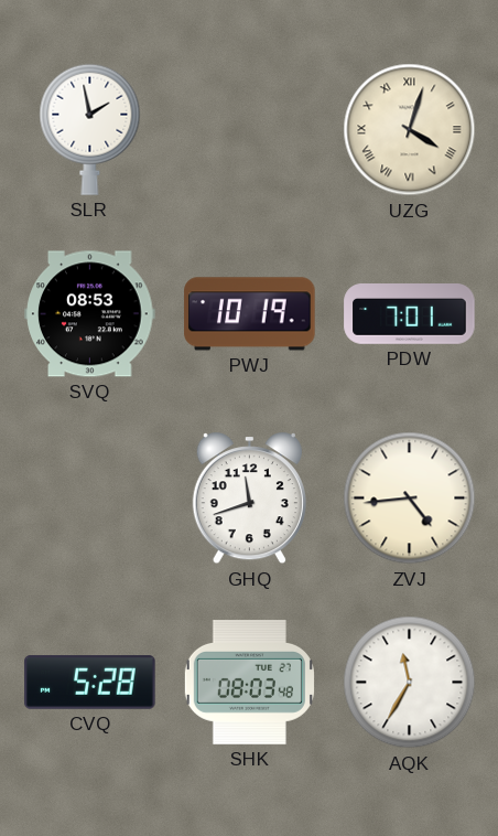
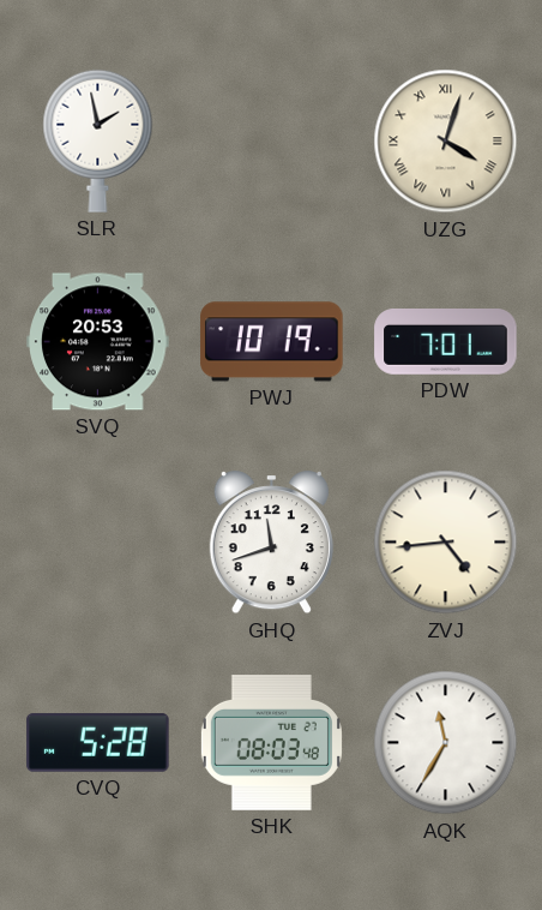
SVQ: 08:53 -> 20:53
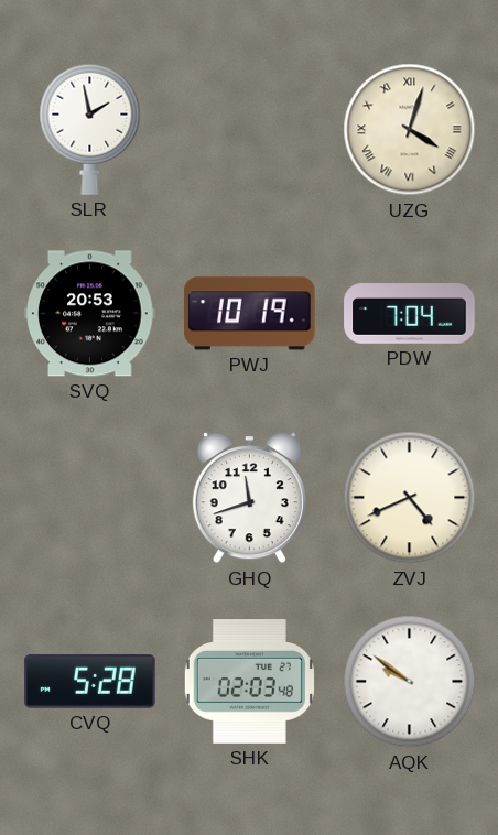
PDW: 7:01 -> 7:04
ZVJ: 4:44 -> 4:41
SHK: 08:03 -> 02:03
AQK: 11:35 -> 9:51
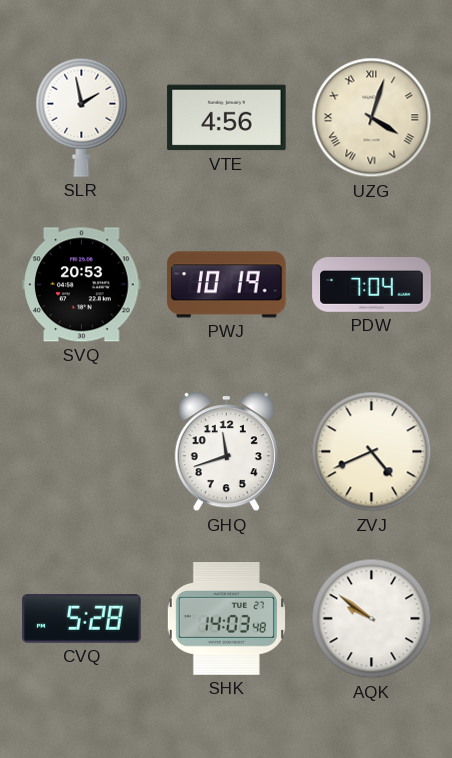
VTE: none -> 4:56
SHK: 02:03 -> 14:03
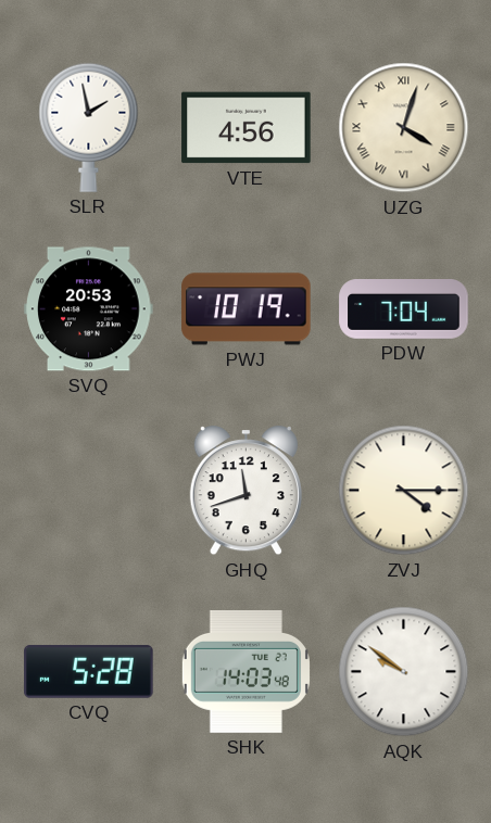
ZVJ: 4:41 -> 4:15
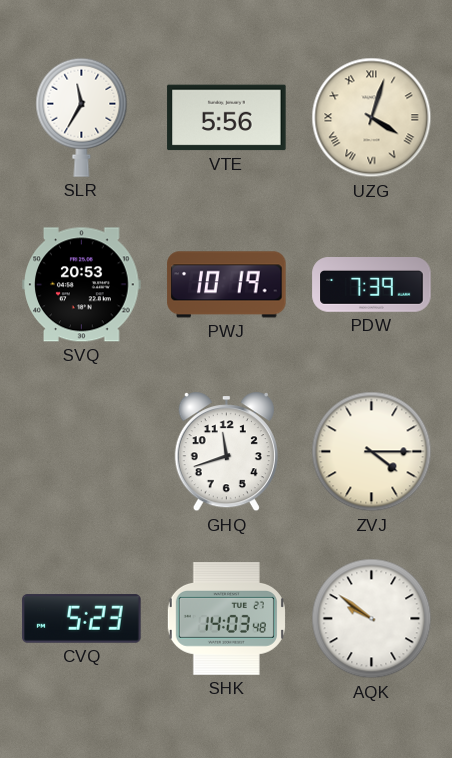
SLR: 1:58 -> 11:35
VTE: 4:56 -> 5:56
PDW: 7:04 -> 7:39
CVQ: 5:28 -> 5:23
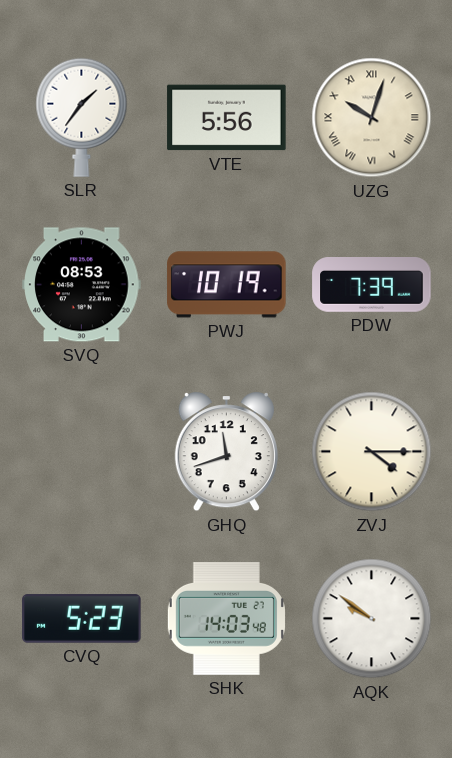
SLR: 11:35 -> 1:36
UZG: 4:03 -> 10:03
SVQ: 20:53 -> 08:53
